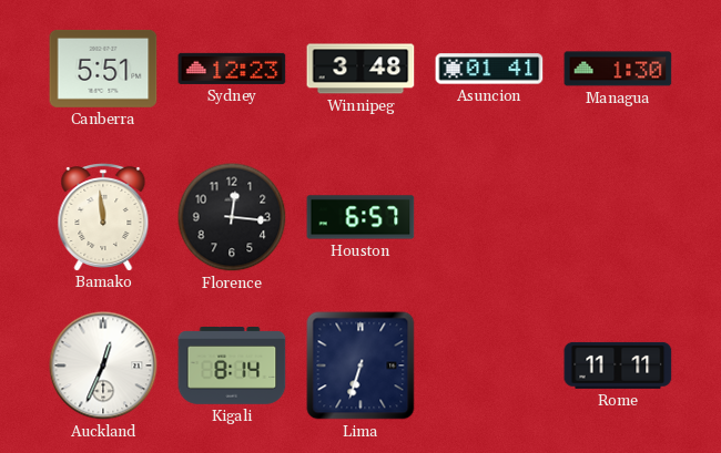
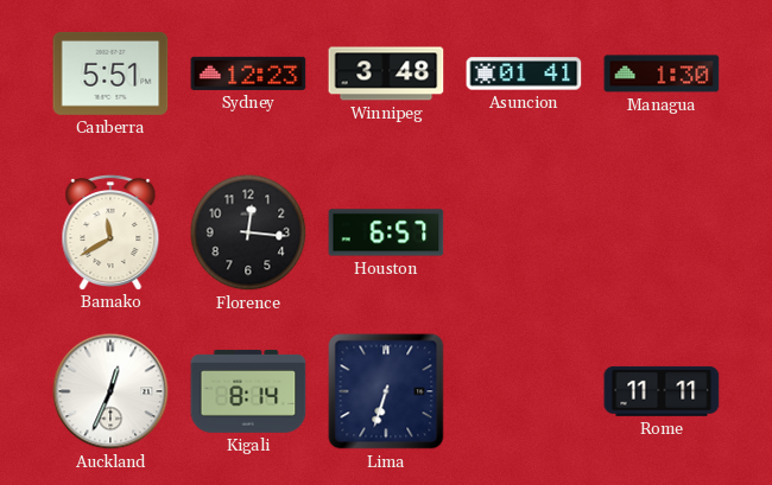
Bamako: 11:59 -> 11:40
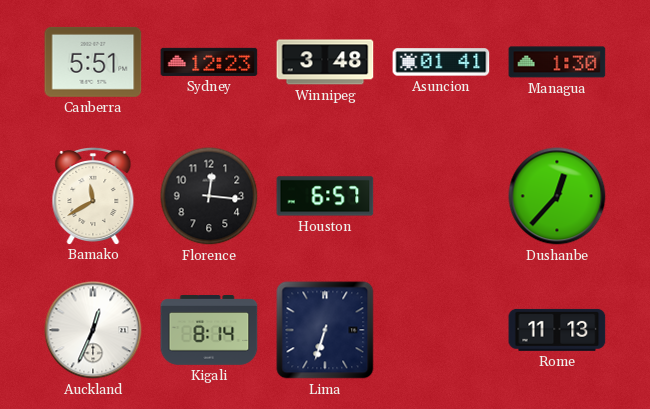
Dushanbe: none -> 12:37
Rome: 11:11 -> 11:13
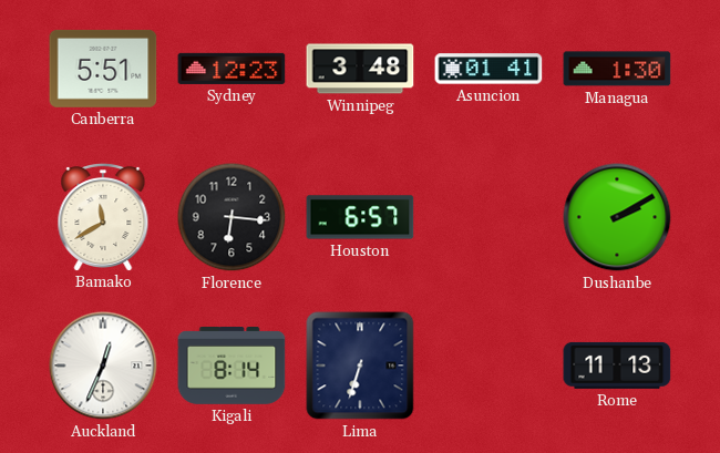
Florence: 12:16 -> 6:16
Dushanbe: 12:37 -> 2:10
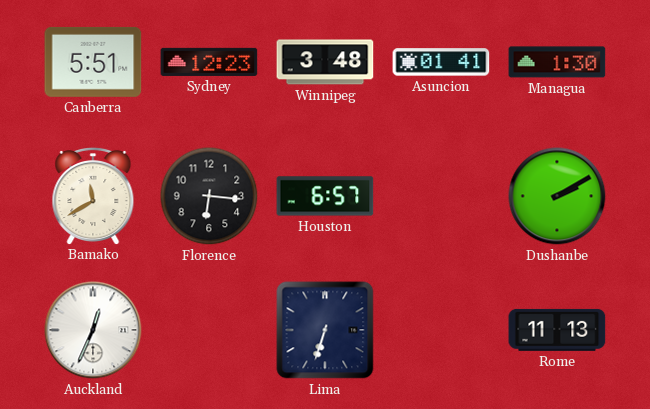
Kigali: 8:14 -> none
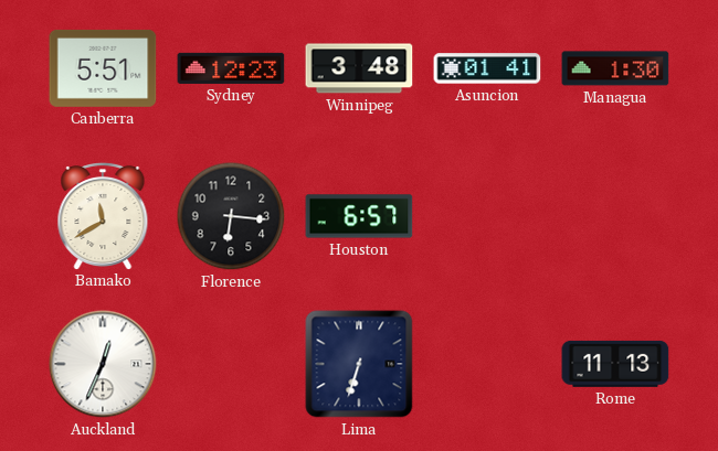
Dushanbe: 2:10 -> none
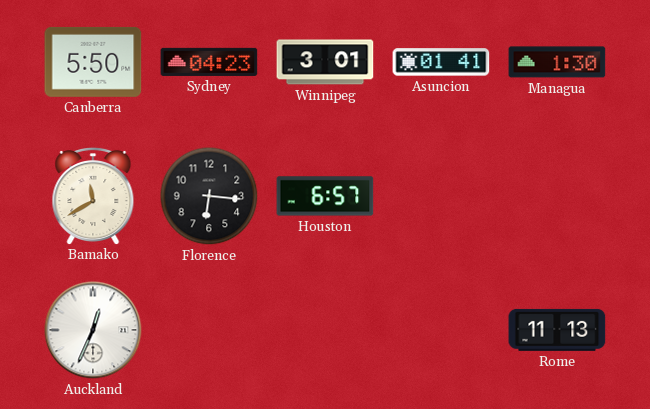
Canberra: 5:51 -> 5:50
Sydney: 12:23 -> 04:23
Winnipeg: 3:48 -> 3:01
Lima: 6:33 -> none
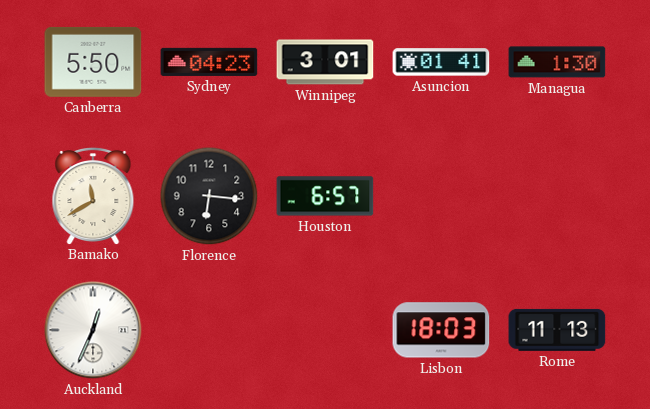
Lisbon: none -> 18:03
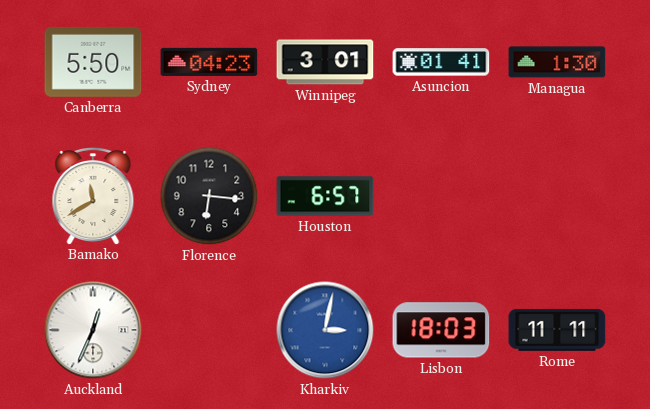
Kharkiv: none -> 3:02
Rome: 11:13 -> 11:11
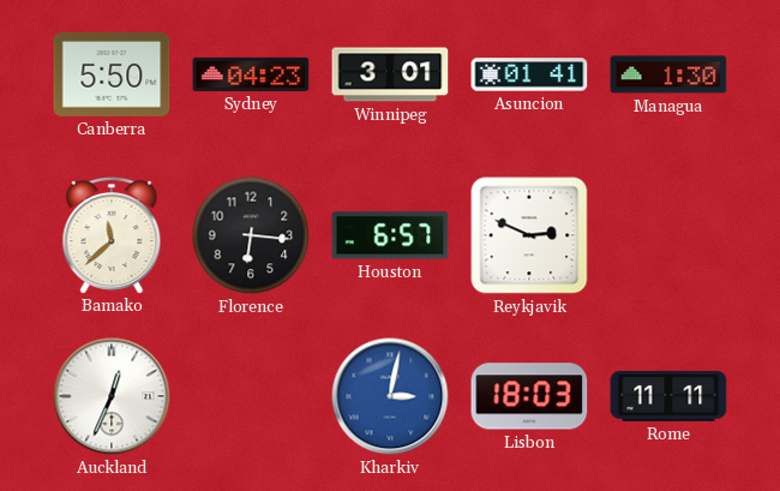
Bamako: 11:40 -> 11:38
Reykjavik: none -> 2:49
